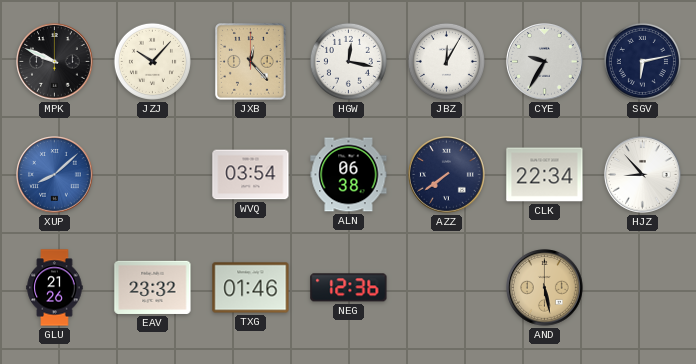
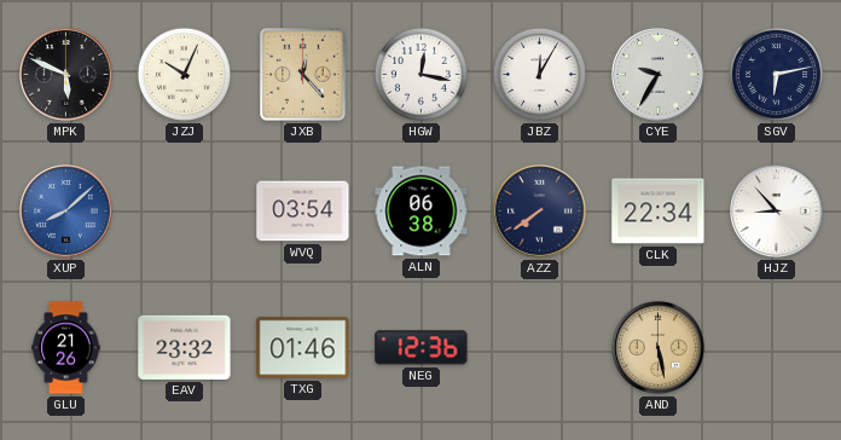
MPK: 9:49 -> 5:49
JZJ: 10:07 -> 10:04
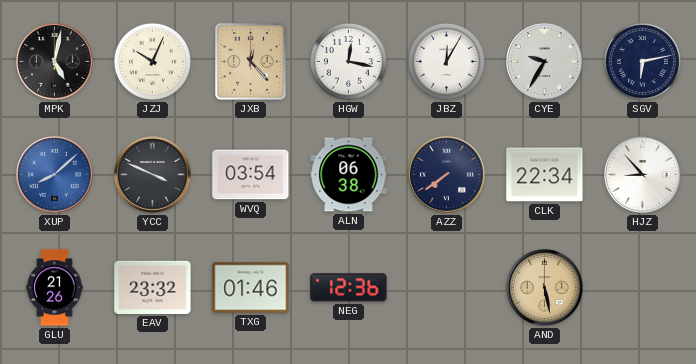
MPK: 5:49 -> 5:02
YCC: none -> 3:49
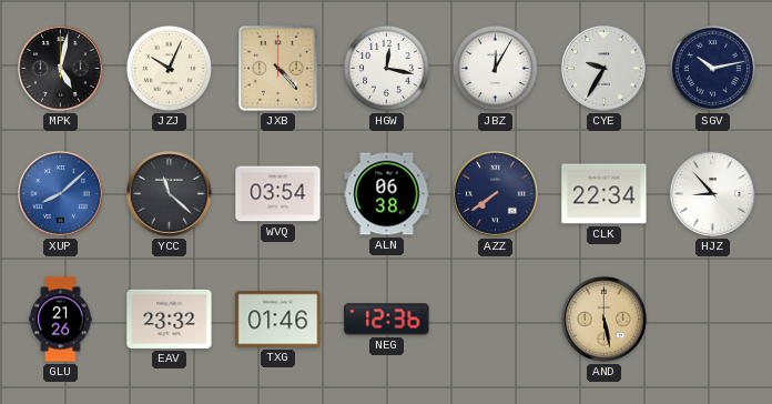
JXB: 12:23 -> 4:23
SGV: 6:13 -> 10:13
YCC: 3:49 -> 11:22
